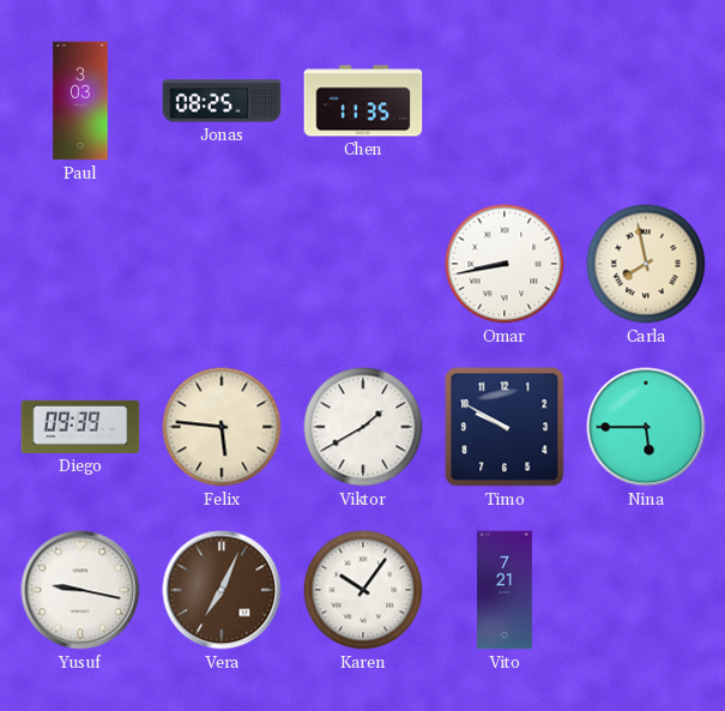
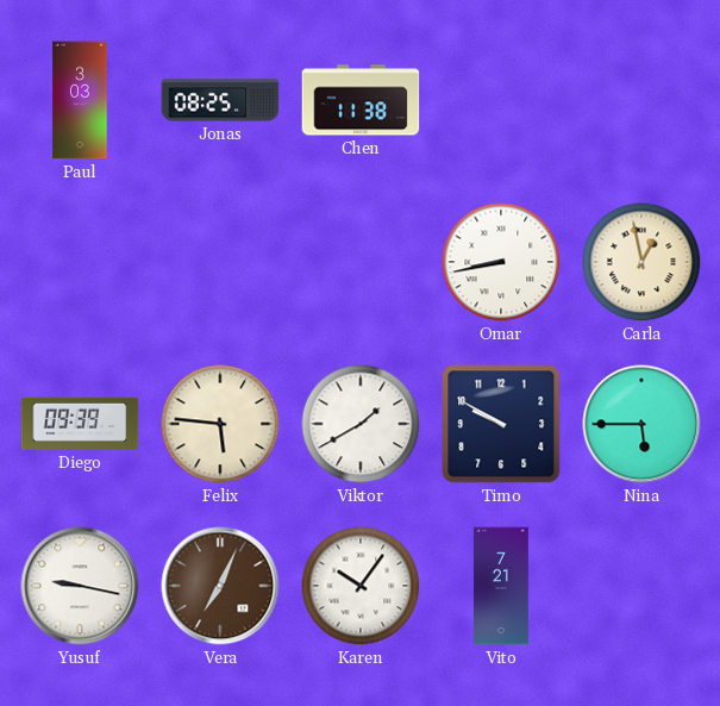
Chen: 11:35 -> 11:38
Carla: 7:58 -> 12:58
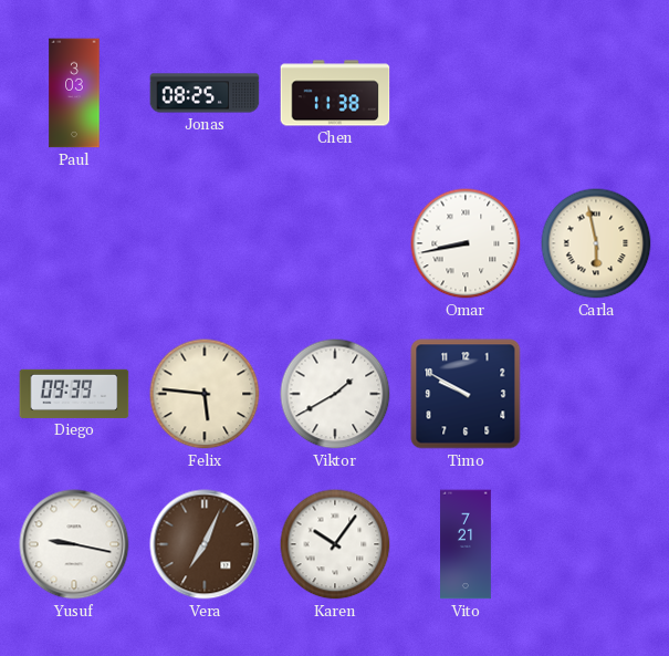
Carla: 12:58 -> 5:58
Nina: 5:45 -> none
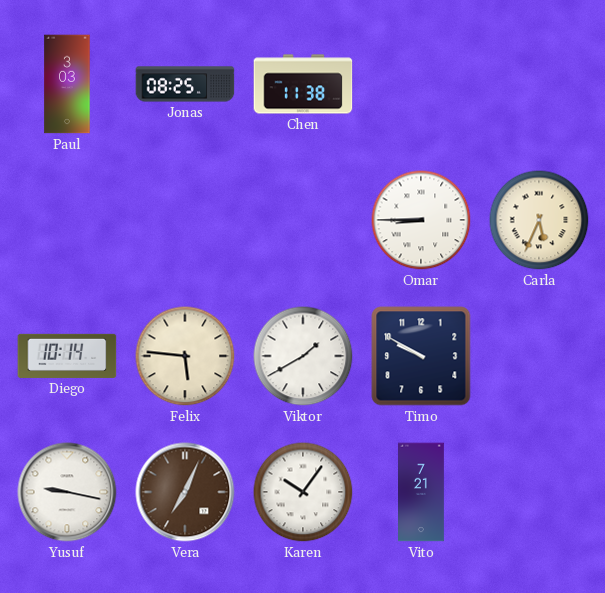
Omar: 8:43 -> 8:45
Carla: 5:58 -> 5:34
Diego: 09:39 -> 10:14
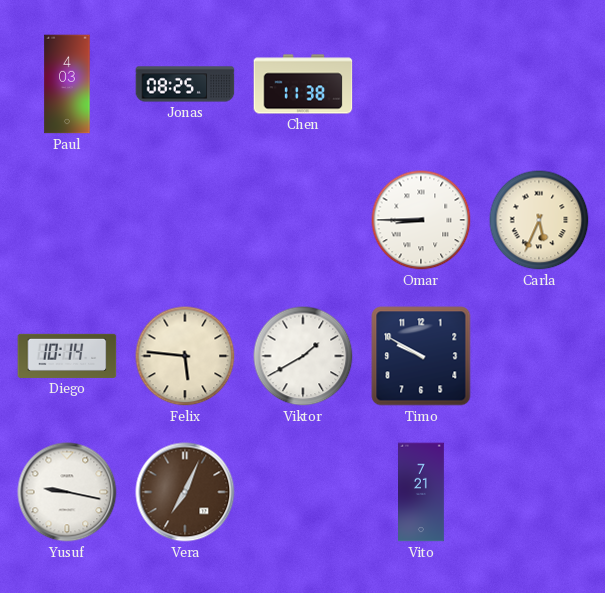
Paul: 3:03 -> 4:03
Karen: 10:06 -> none
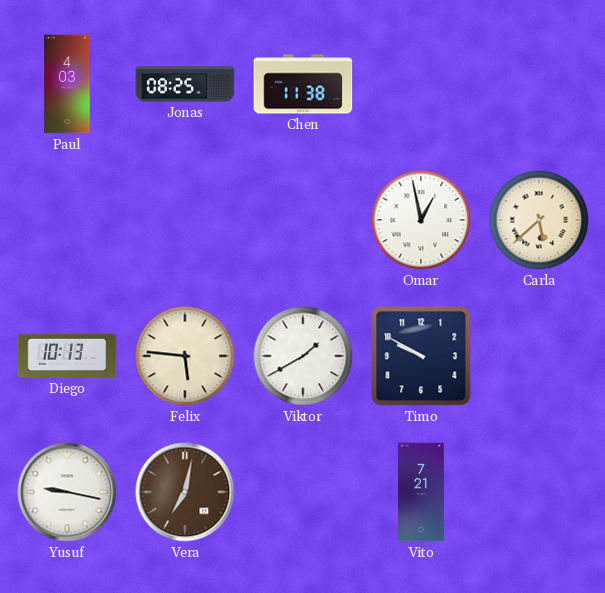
Omar: 8:45 -> 12:58
Carla: 5:34 -> 5:38
Diego: 10:14 -> 10:13
Vera: 7:04 -> 7:02
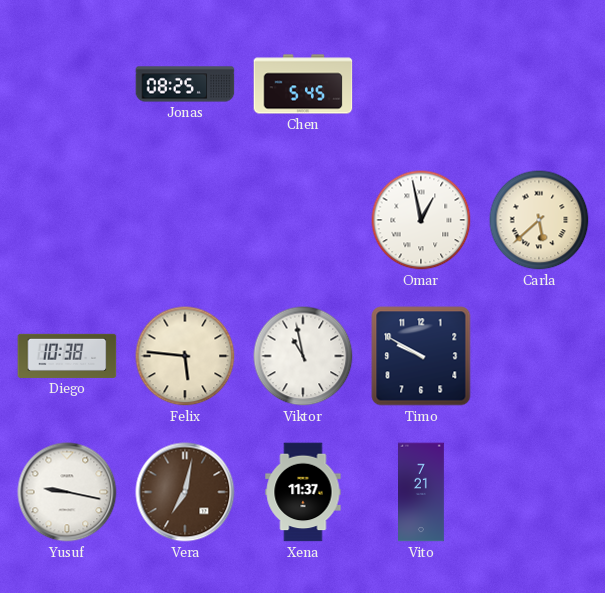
Paul: 4:03 -> none
Chen: 11:38 -> 5:45
Diego: 10:13 -> 10:38
Viktor: 1:40 -> 10:58
Xena: none -> 11:37
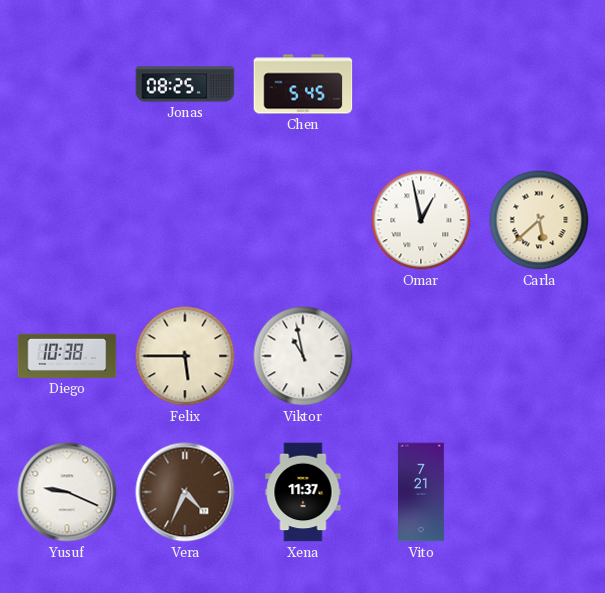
Felix: 5:46 -> 5:45
Timo: 9:50 -> none
Yusuf: 9:17 -> 9:19
Vera: 7:02 -> 4:34
